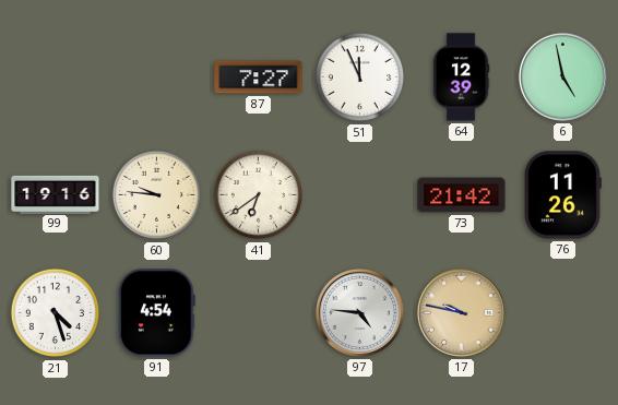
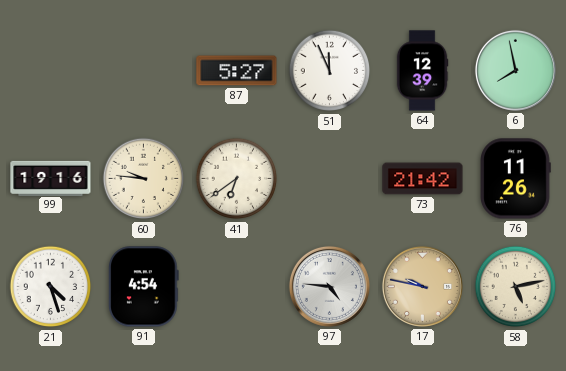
87: 7:27 -> 5:27
6: 4:58 -> 7:58
58: none -> 5:13
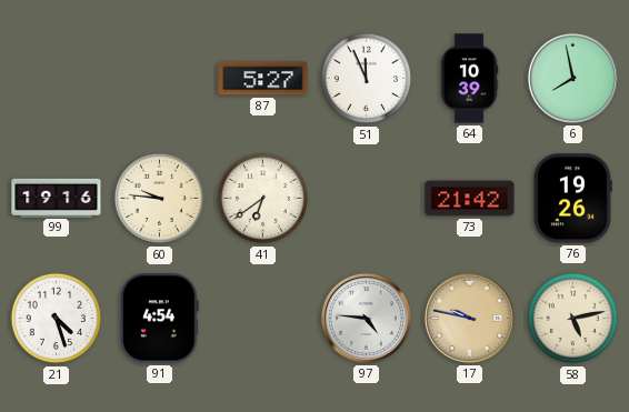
64: 12:39 -> 10:39
76: 11:26 -> 19:26
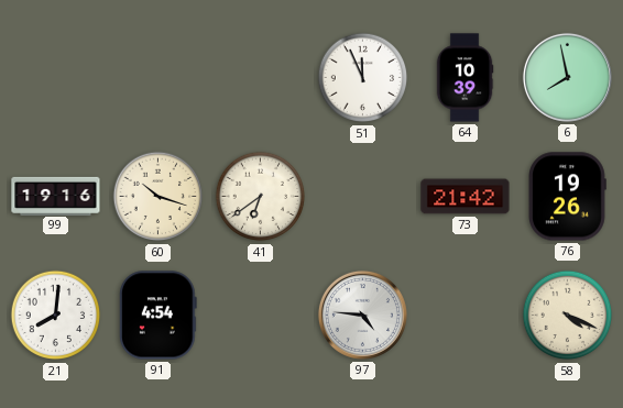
87: 5:27 -> none
60: 9:46 -> 10:18
21: 4:27 -> 8:01
17: 9:47 -> none
58: 5:13 -> 4:19
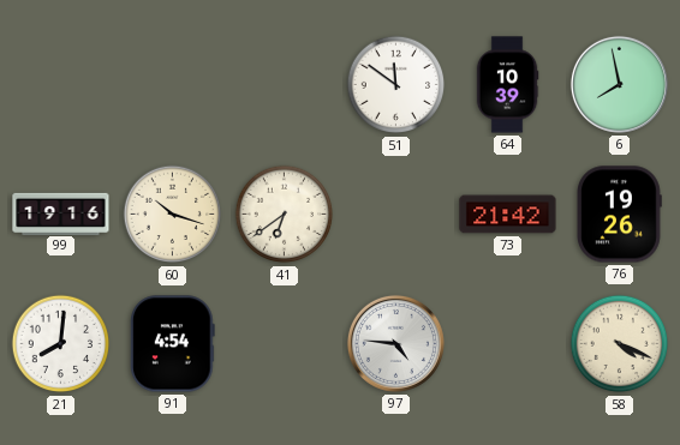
51: 11:56 -> 11:51
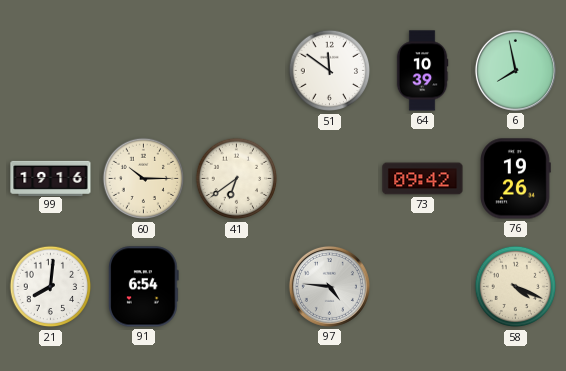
60: 10:18 -> 10:15
73: 21:42 -> 09:42
91: 4:54 -> 6:54
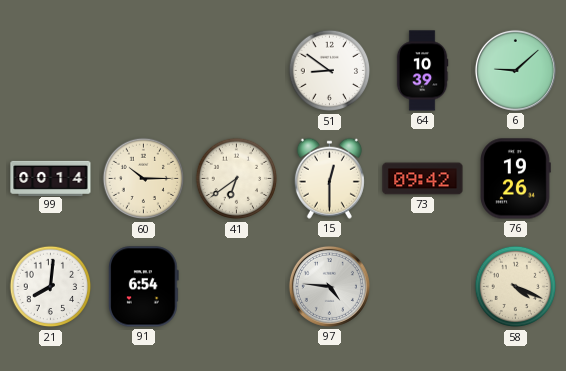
51: 11:51 -> 8:51
6: 7:58 -> 9:08
99: 19:16 -> 00:14
15: none -> 12:30
